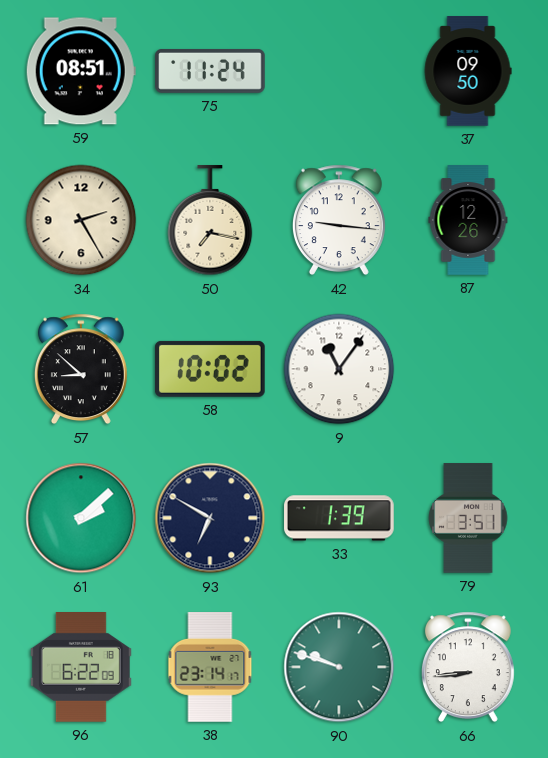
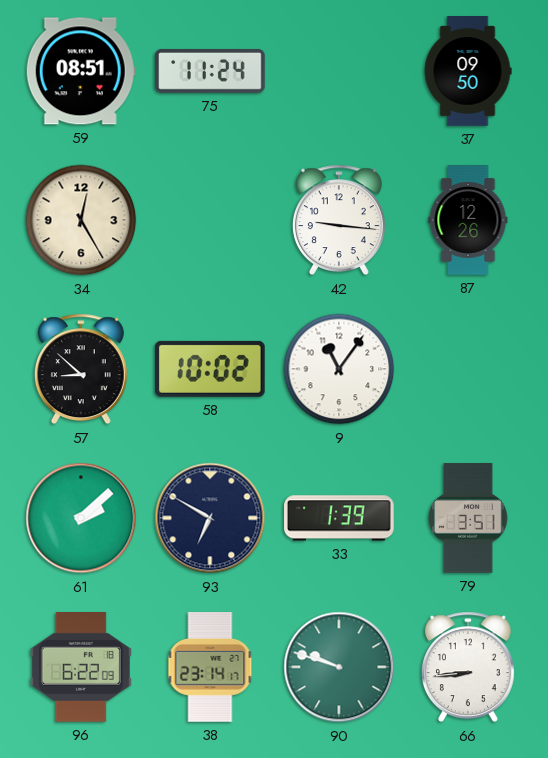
34: 2:25 -> 12:25
50: 7:17 -> none
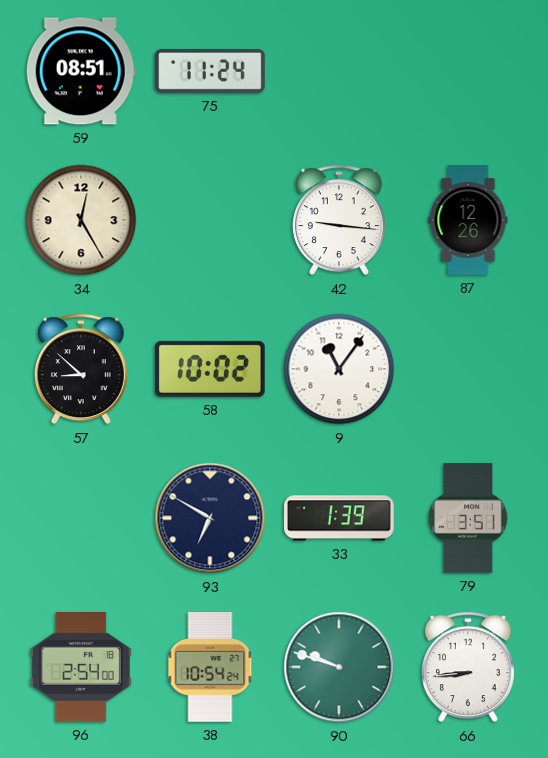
37: 09:50 -> none
61: 2:08 -> none
96: 6:22 -> 2:54
38: 23:14 -> 10:54
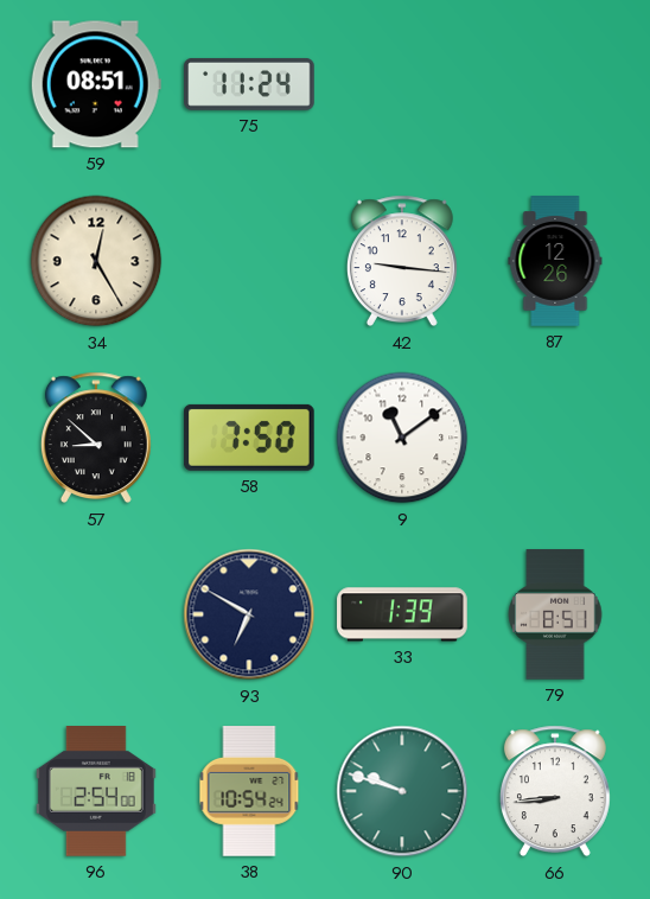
58: 10:02 -> 7:50
9: 11:06 -> 11:09
79: 3:51 -> 8:51
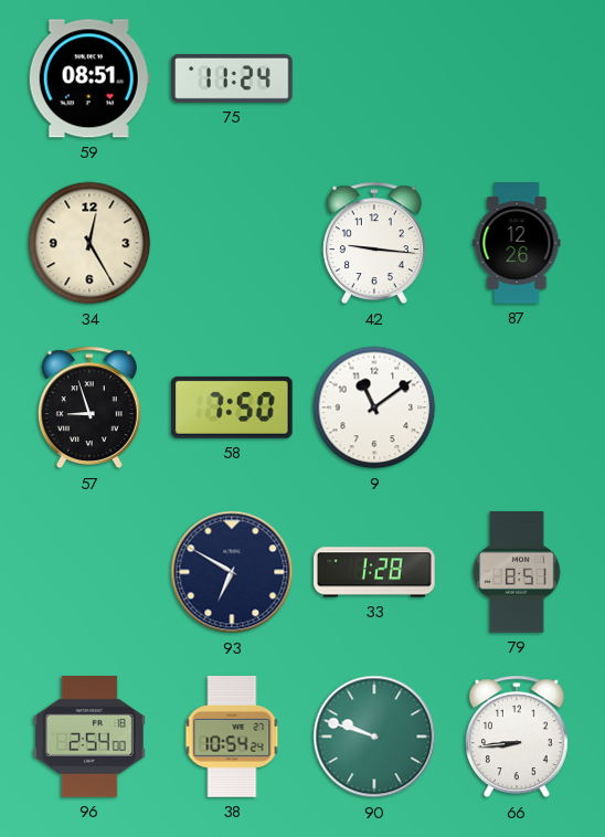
57: 8:52 -> 8:57
33: 1:39 -> 1:28
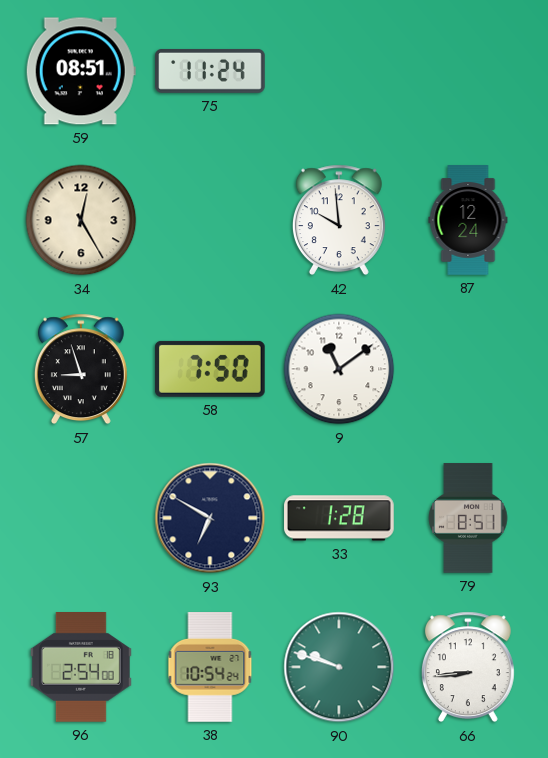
42: 9:16 -> 9:59
87: 12:26 -> 12:24
